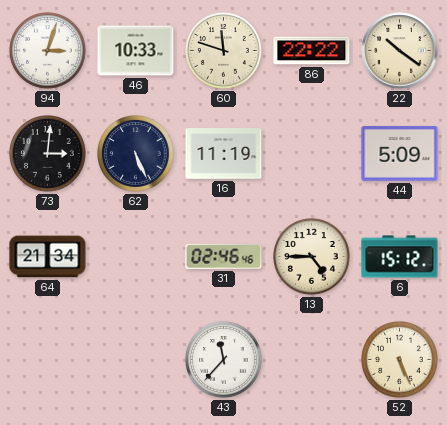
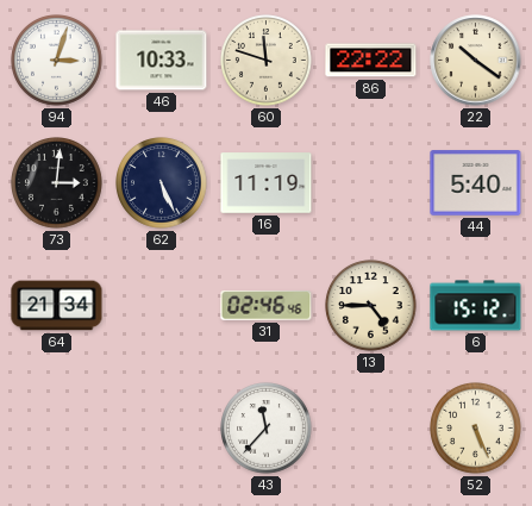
44: 5:09 -> 5:40
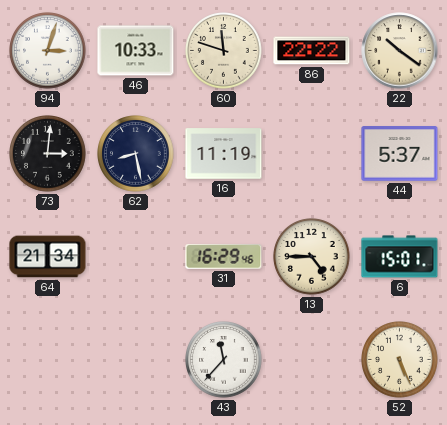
62: 5:26 -> 8:28
44: 5:40 -> 5:37
31: 02:46 -> 16:29
6: 15:12 -> 15:01
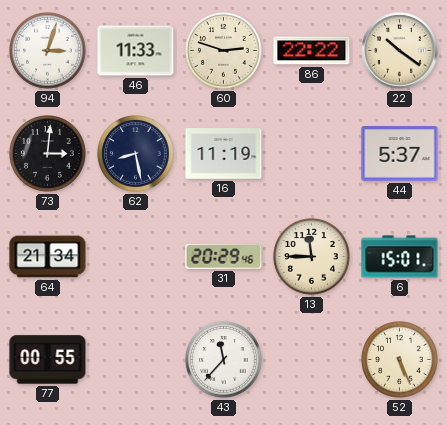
46: 10:33 -> 11:33
60: 11:48 -> 2:48
31: 16:29 -> 20:29
13: 4:45 -> 11:45
77: none -> 00:55
